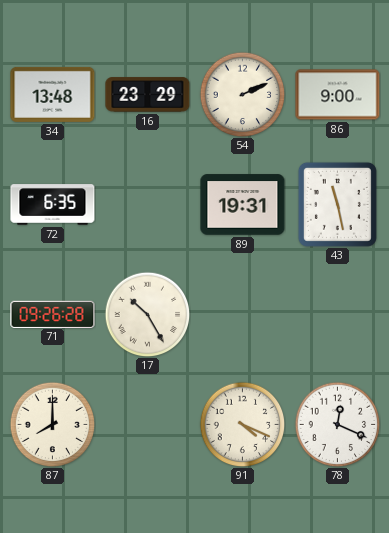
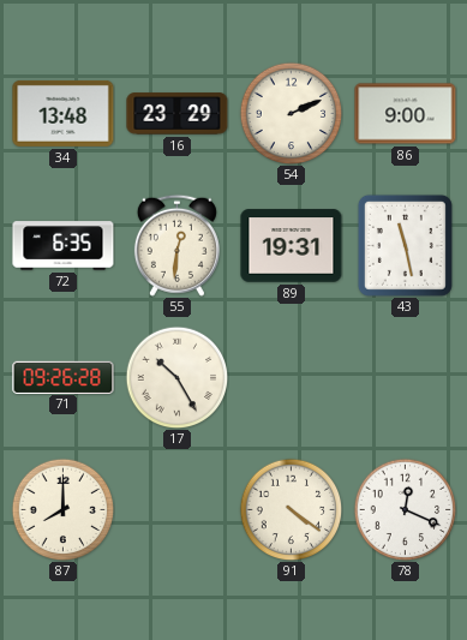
55: none -> 12:31
91: 4:19 -> 4:21
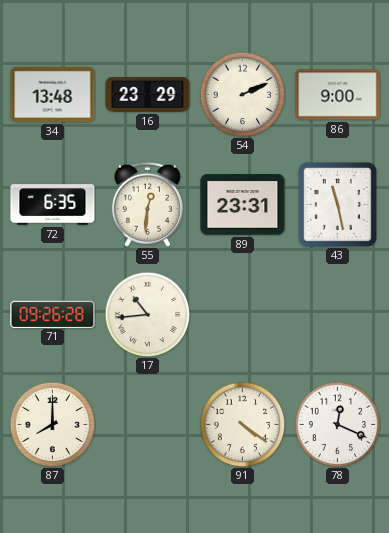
89: 19:31 -> 23:31
17: 10:25 -> 10:44
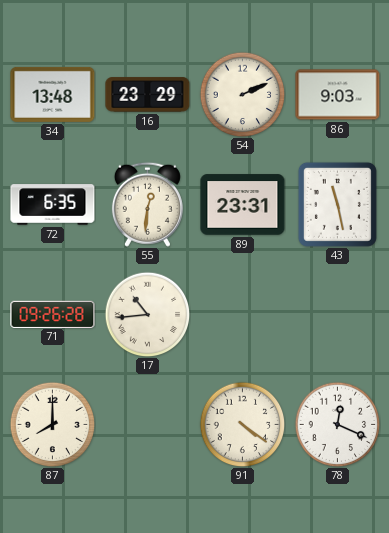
86: 9:00 -> 9:03
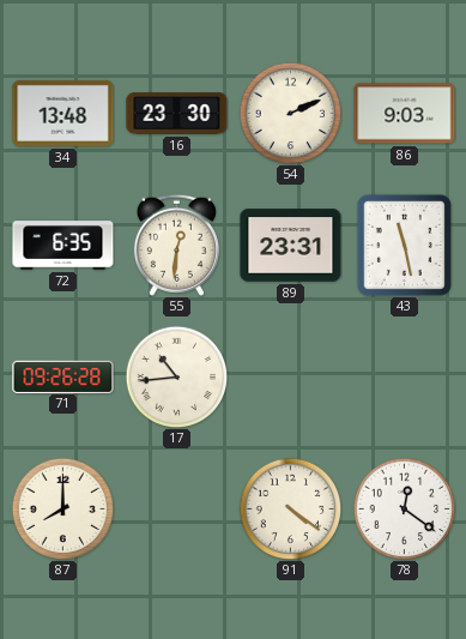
16: 23:29 -> 23:30
78: 12:19 -> 12:21
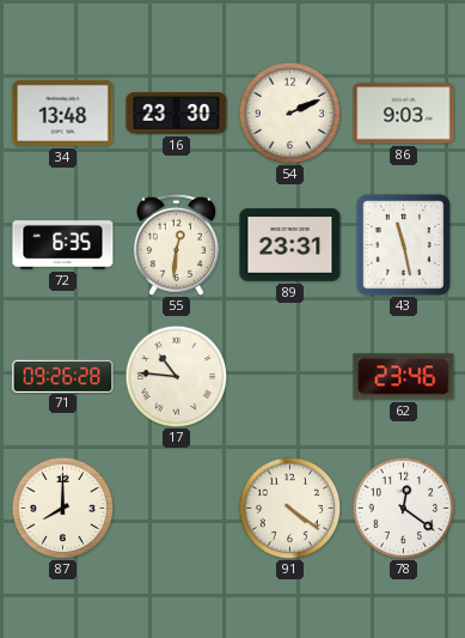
17: 10:44 -> 10:46
62: none -> 23:46
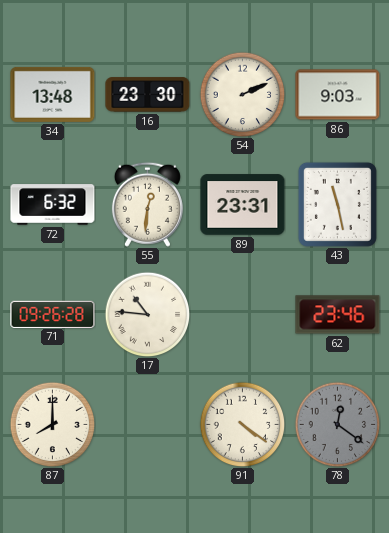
72: 6:35 -> 6:32
78 dial: white -> grey
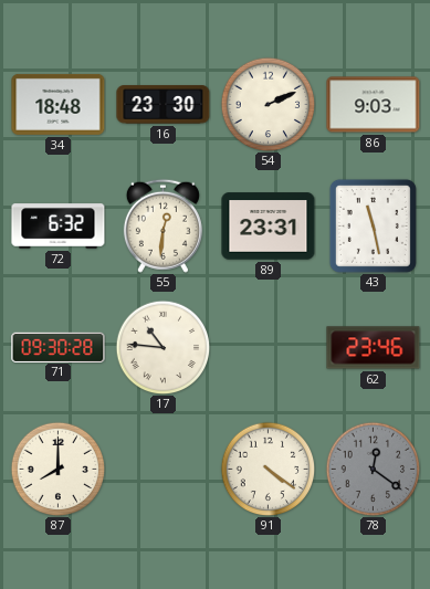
34: 13:48 -> 18:48
71: 09:26 -> 09:30
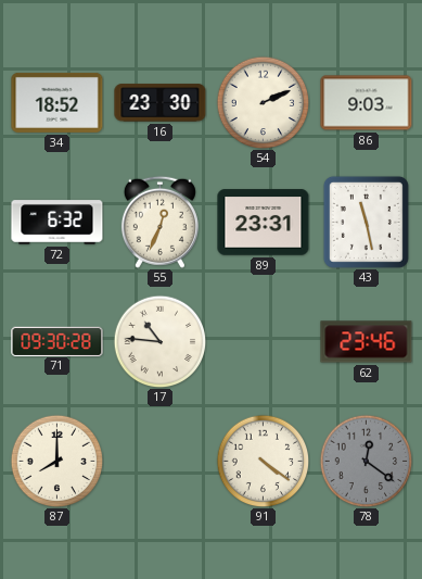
34: 18:48 -> 18:52
55: 12:31 -> 12:34
